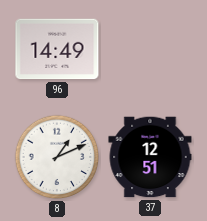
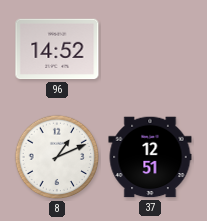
96: 14:49 -> 14:52
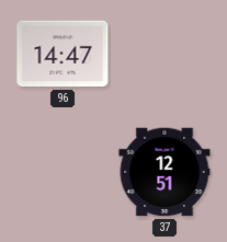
96: 14:52 -> 14:47
8: 1:11 -> none
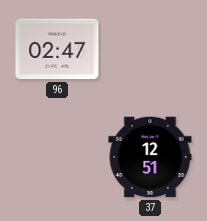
96: 14:47 -> 02:47
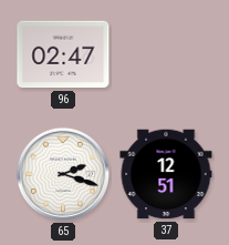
65: none -> 2:18
